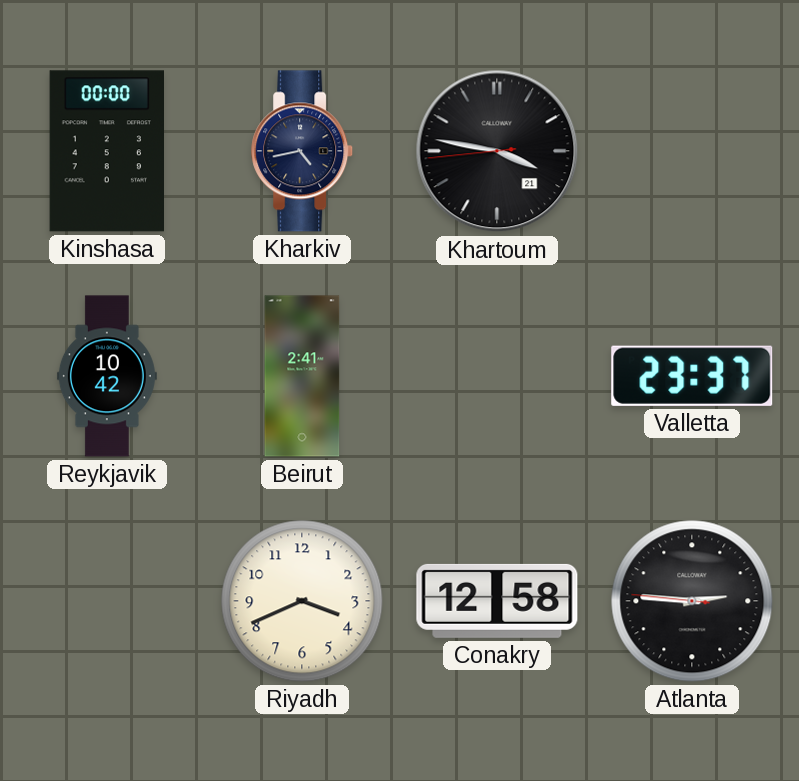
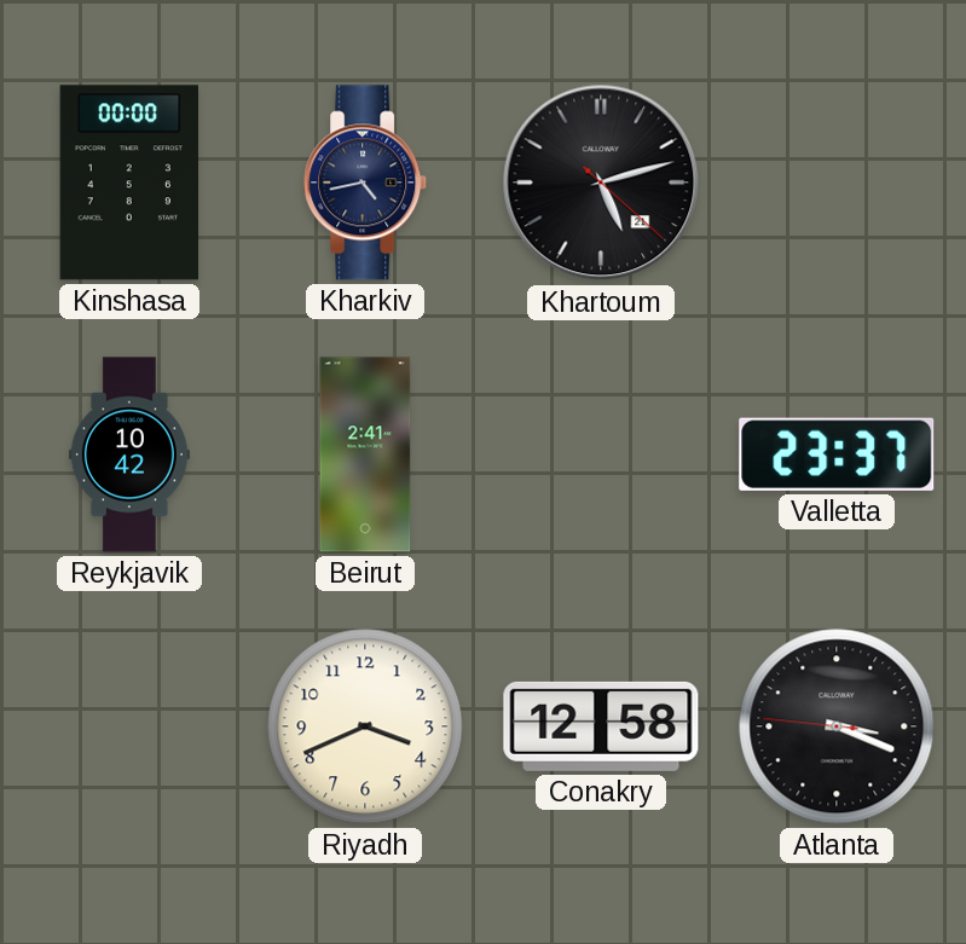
Khartoum: 3:46 -> 5:12
Atlanta: 2:45 -> 3:18
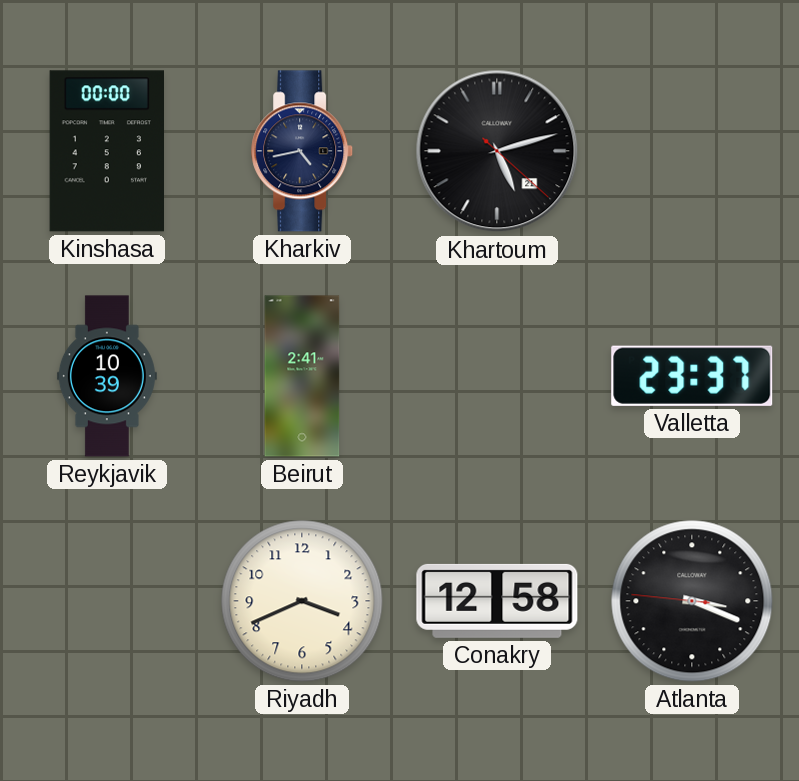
Reykjavik: 10:42 -> 10:39
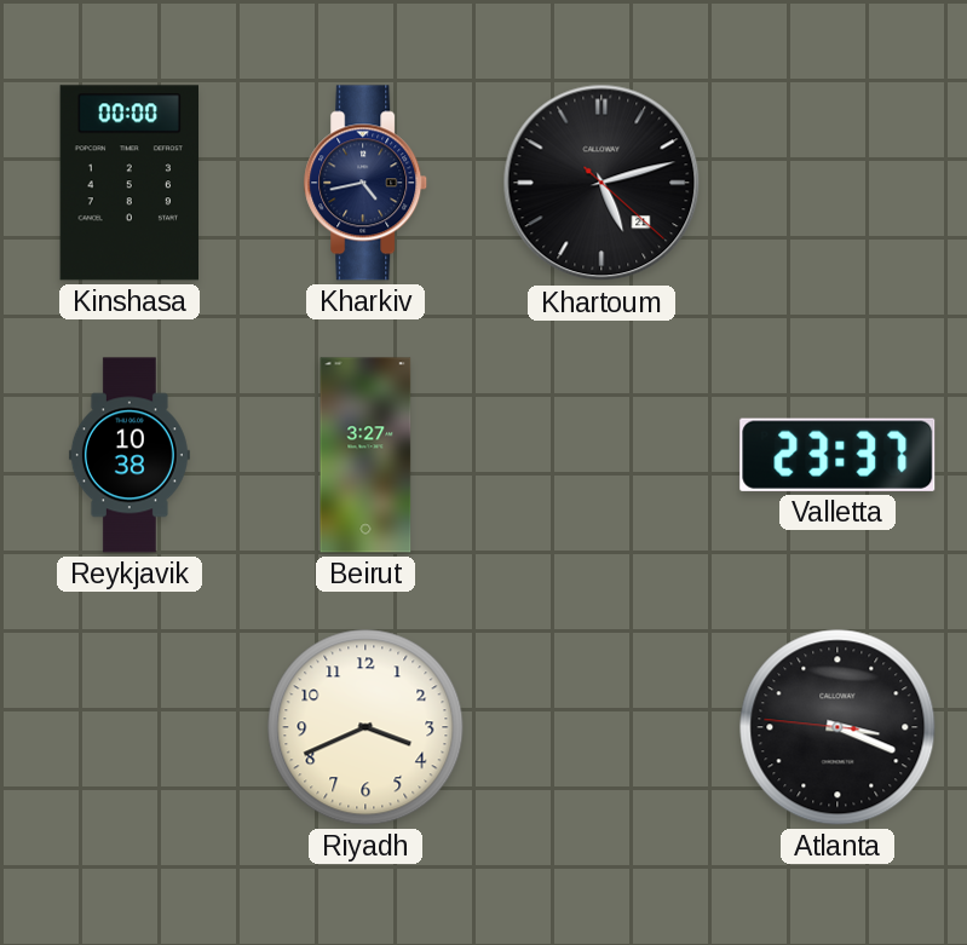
Reykjavik: 10:39 -> 10:38
Beirut: 2:41 -> 3:27
Conakry: 12:58 -> none
